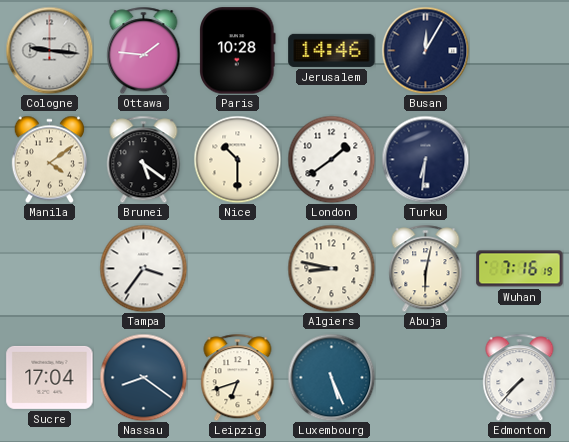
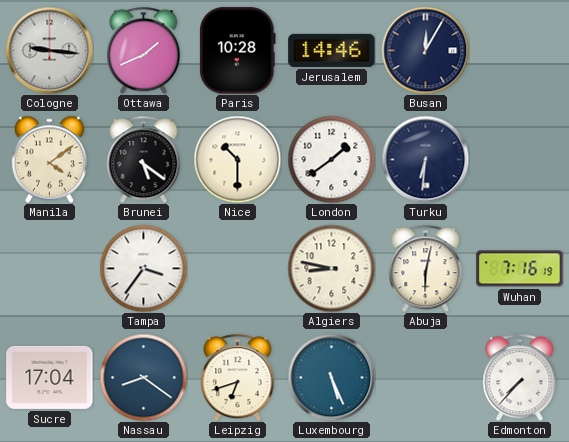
Ottawa: 1:46 -> 1:41
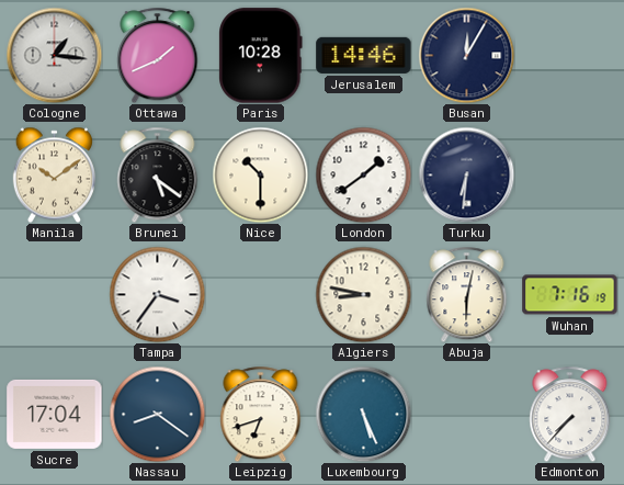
Cologne: 9:16 -> 1:16
Manila: 4:09 -> 10:09
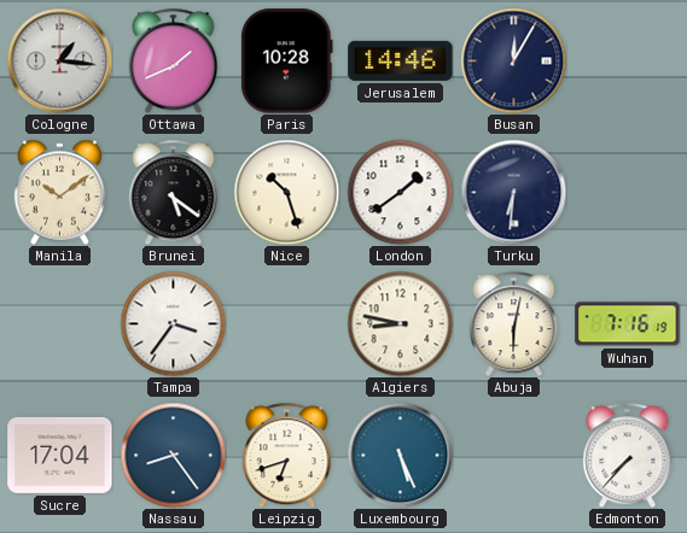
Nice: 10:30 -> 10:27
Nassau: 8:21 -> 8:24
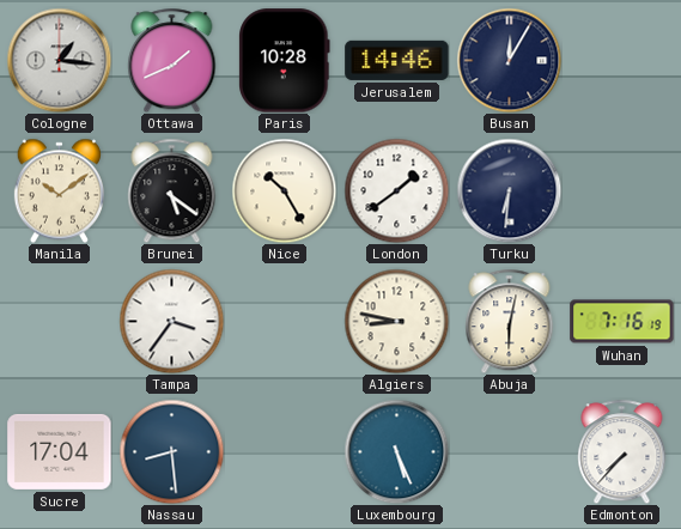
Nice: 10:27 -> 10:25
Nassau: 8:24 -> 8:29
Leipzig: 6:42 -> none
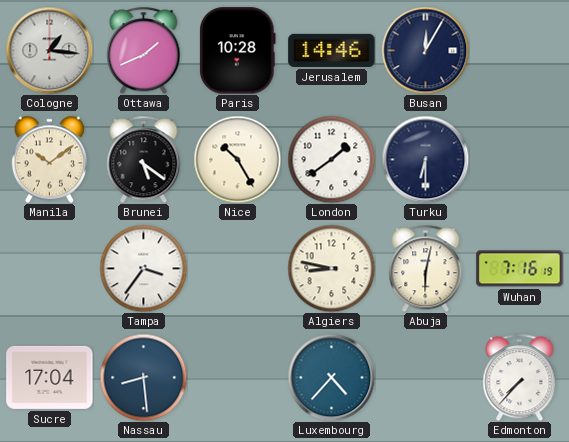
Turku: 6:31 -> 6:30
Luxembourg: 5:26 -> 4:37
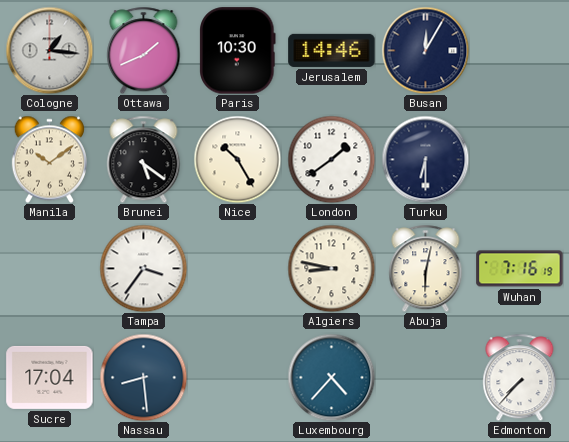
Paris: 10:28 -> 10:30
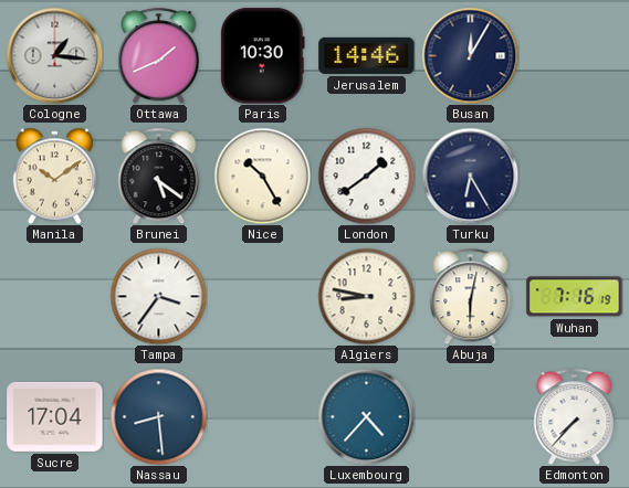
Turku: 6:30 -> 6:25
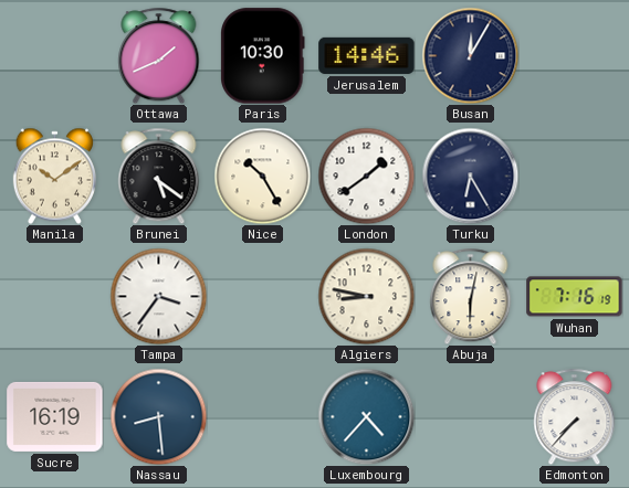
Cologne: 1:16 -> none
Sucre: 17:04 -> 16:19
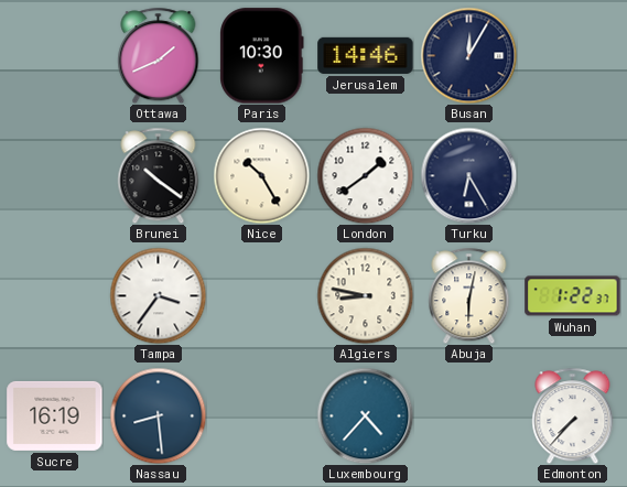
Manila: 10:09 -> none
Brunei: 5:21 -> 10:21
Wuhan: 7:16 -> 1:22
